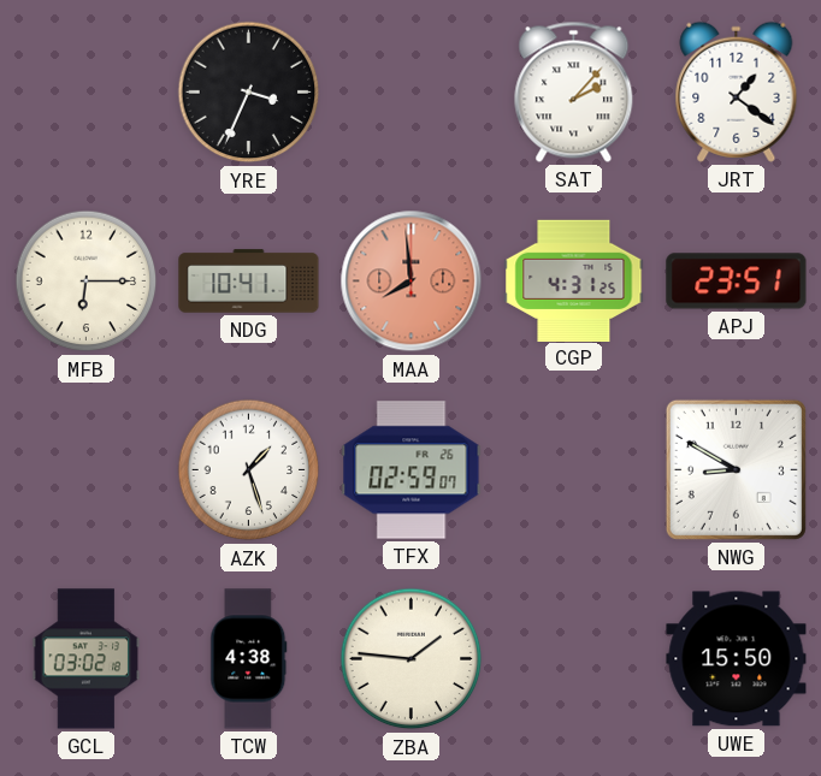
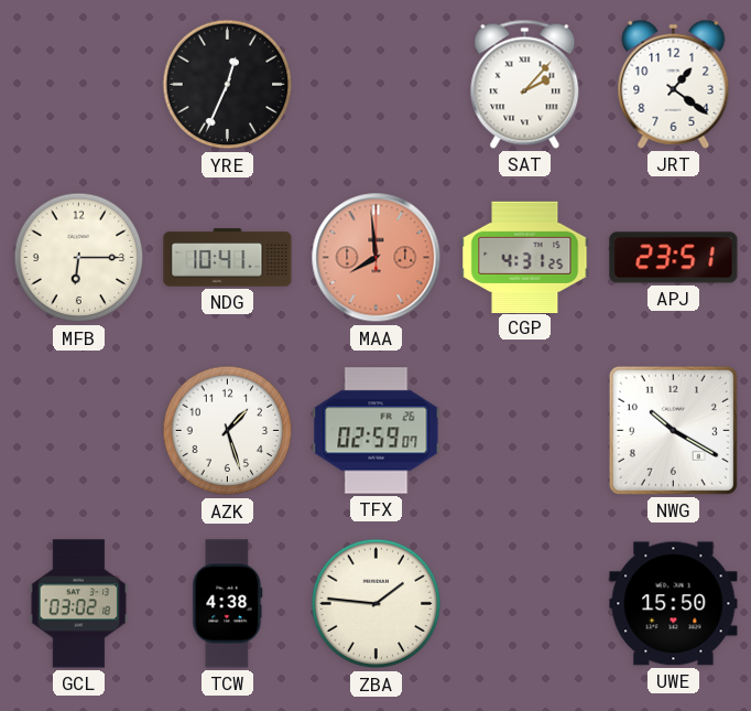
YRE: 3:34 -> 12:34
NWG: 8:50 -> 10:20
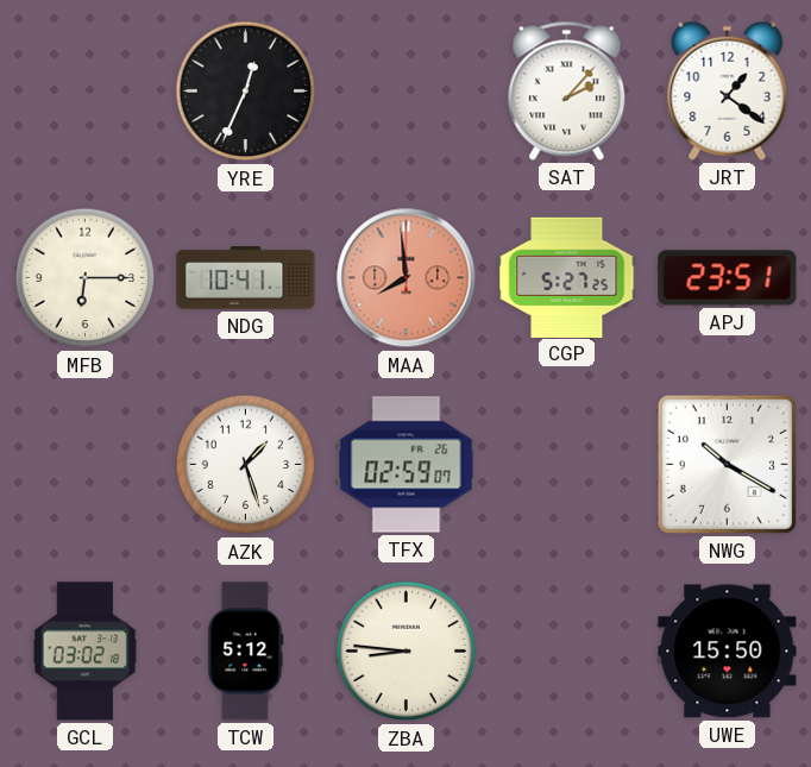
CGP: 4:31 -> 5:27
TCW: 4:38 -> 5:12
ZBA: 1:46 -> 8:46
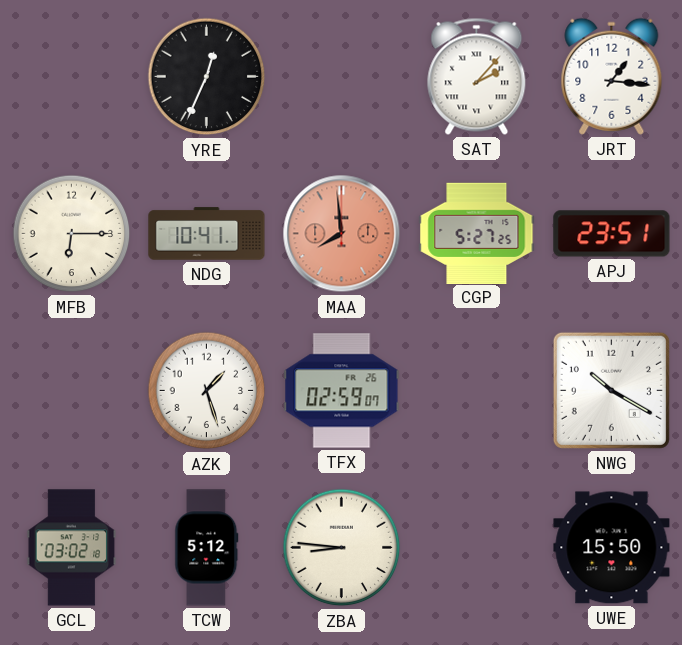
JRT: 1:21 -> 1:16
